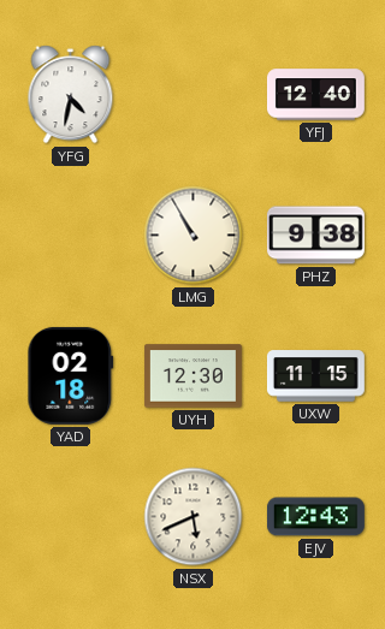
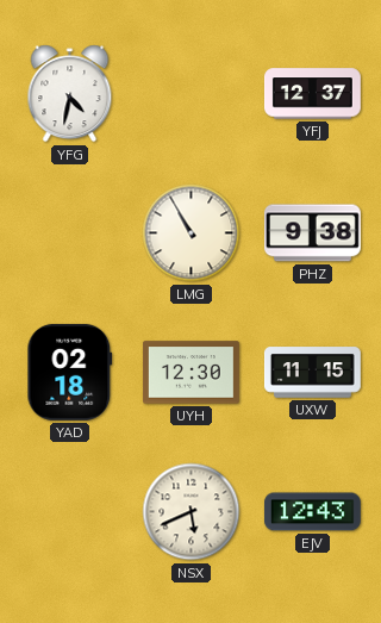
YFJ: 12:40 -> 12:37
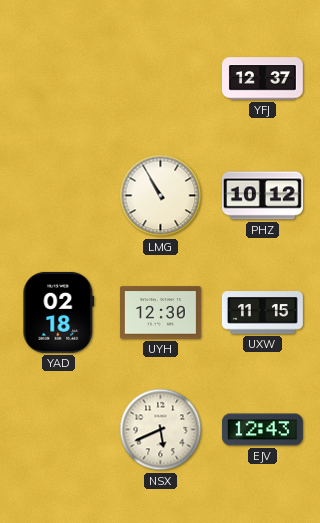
YFG: 4:32 -> none
PHZ: 9:38 -> 10:12
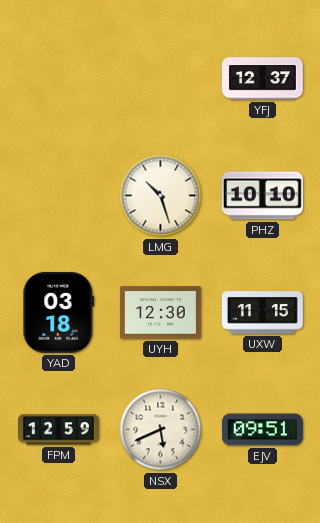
LMG: 10:55 -> 10:27
PHZ: 10:12 -> 10:10
YAD: 02:18 -> 03:18
FPM: none -> 12:59
EJV: 12:43 -> 09:51
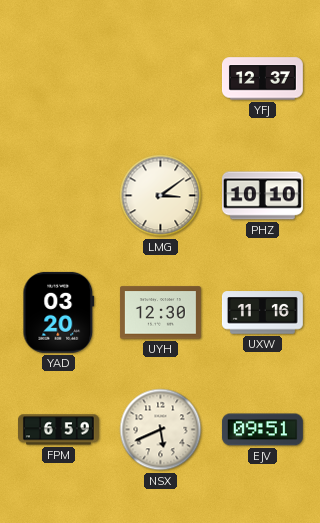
LMG: 10:27 -> 3:09
YAD: 03:18 -> 03:20
UXW: 11:15 -> 11:16
FPM: 12:59 -> 6:59
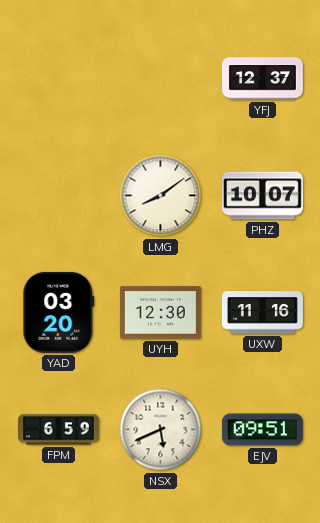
LMG: 3:09 -> 8:09
PHZ: 10:10 -> 10:07
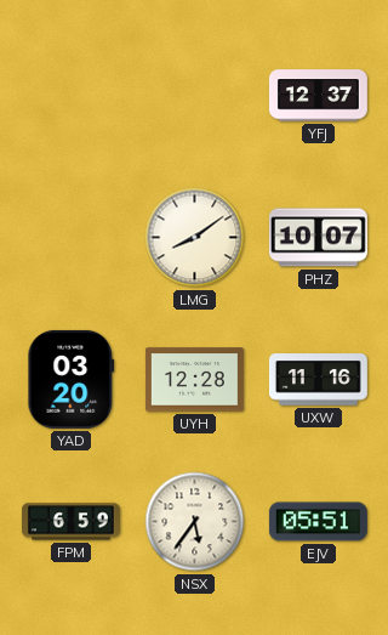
UYH: 12:30 -> 12:28
NSX: 5:41 -> 5:36
EJV: 09:51 -> 05:51
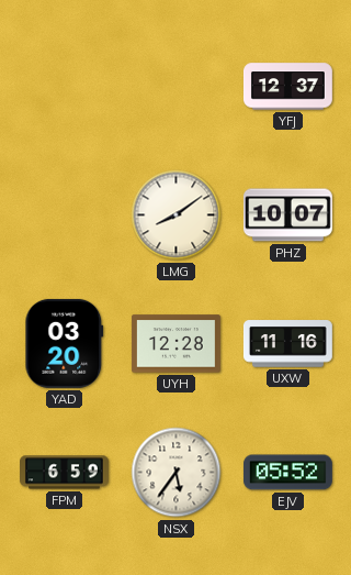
EJV: 05:51 -> 05:52
